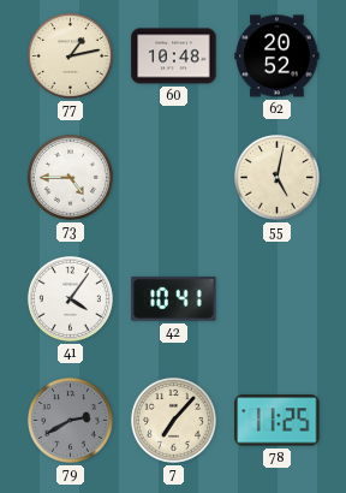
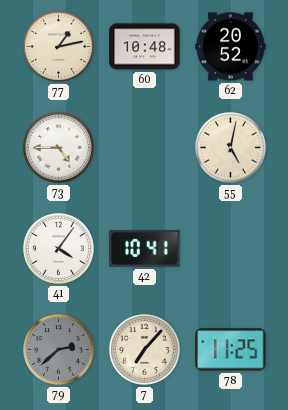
79: 2:40 -> 2:38
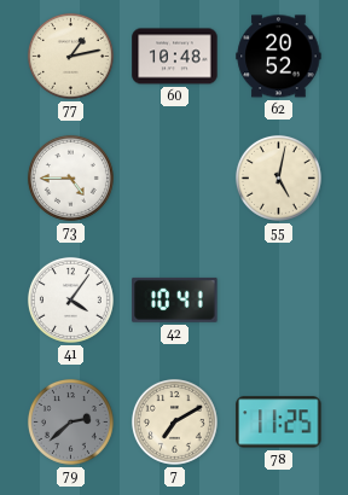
7: 7:07 -> 7:10
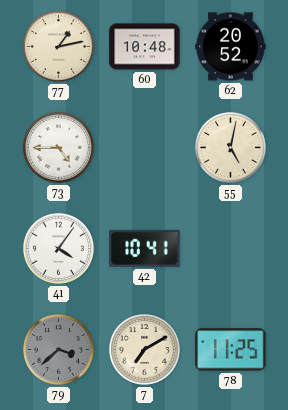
79: 2:38 -> 3:38
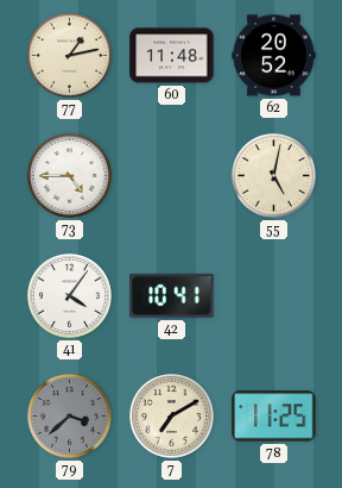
60: 10:48 -> 11:48
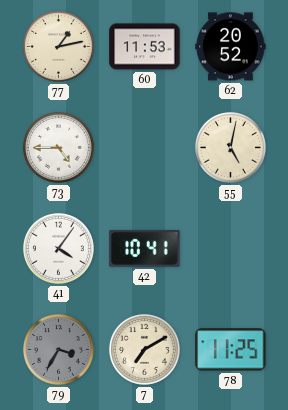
60: 11:48 -> 11:53
79: 3:38 -> 3:35
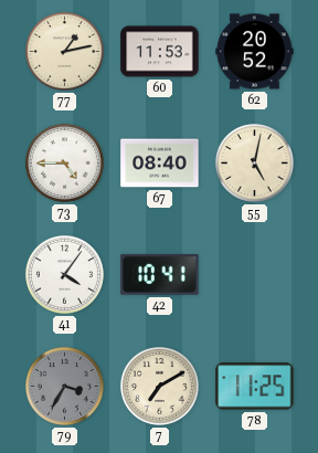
67: none -> 08:40
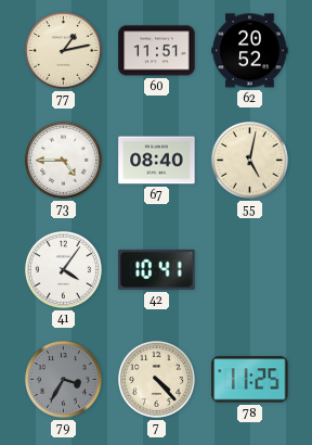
60: 11:53 -> 11:51
7: 7:10 -> 4:23
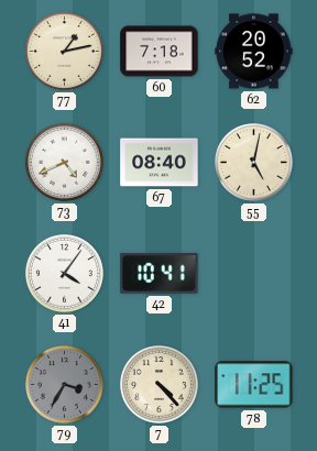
60: 11:51 -> 7:18
73: 4:45 -> 4:41
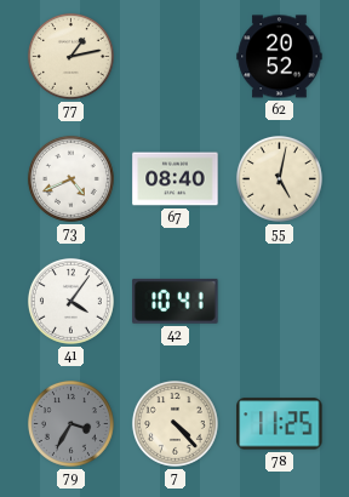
60: 7:18 -> none
